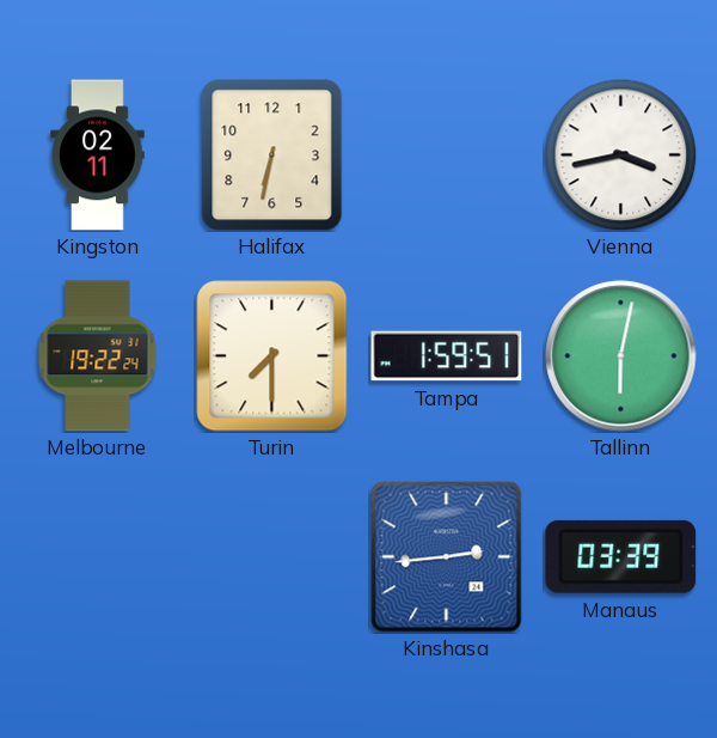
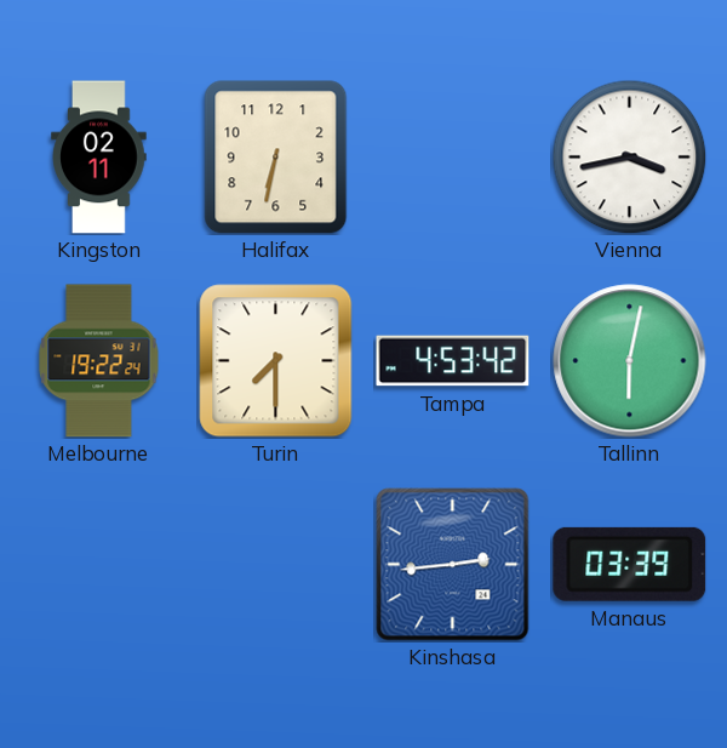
Tampa: 1:59 -> 4:53
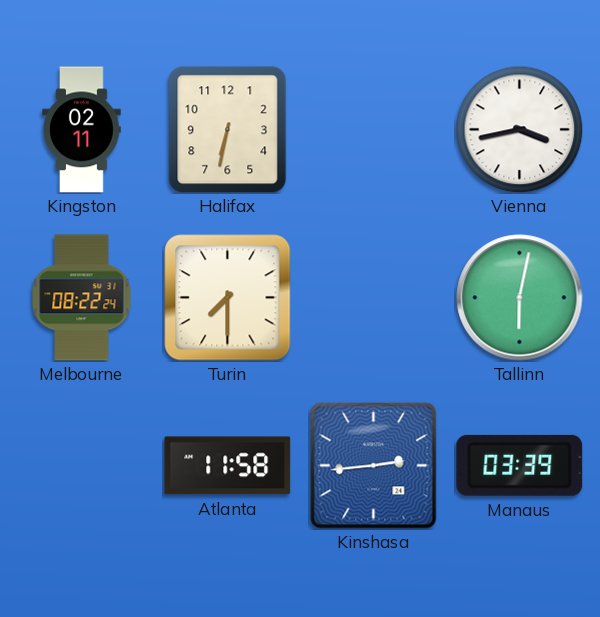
Melbourne: 19:22 -> 08:22
Tampa: 4:53 -> none
Atlanta: none -> 11:58
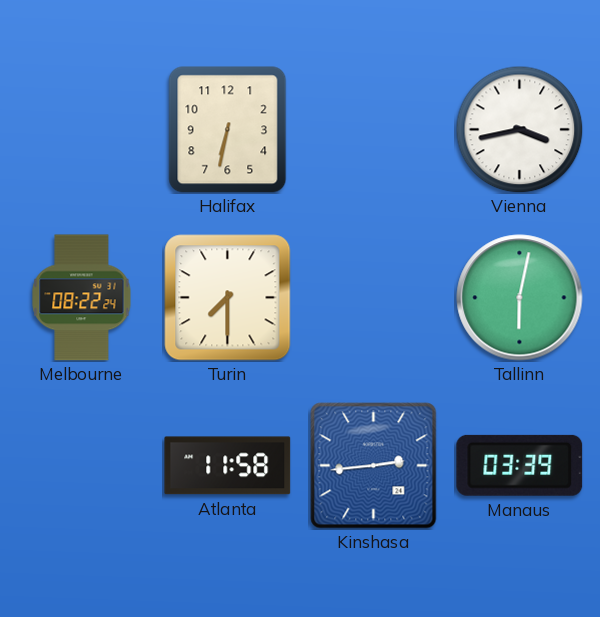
Kingston: 02:11 -> none
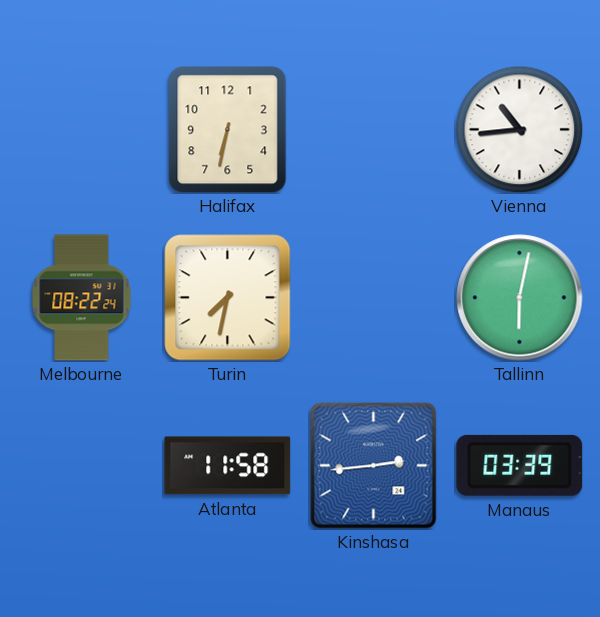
Vienna: 3:43 -> 10:44
Turin: 7:30 -> 7:32
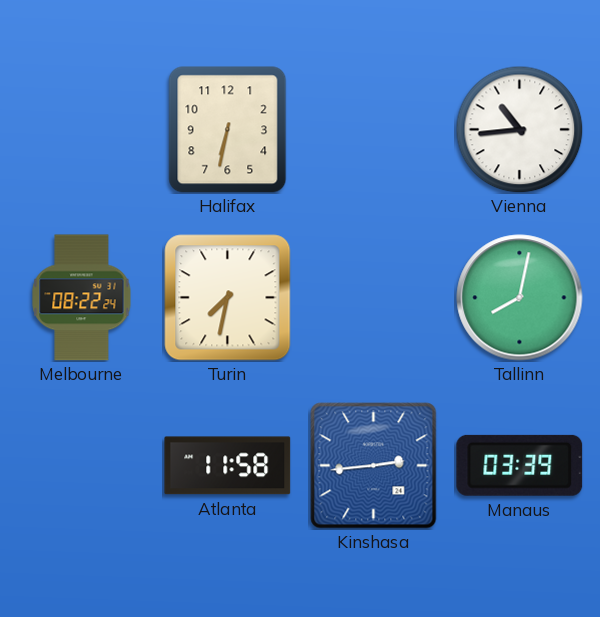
Tallinn: 6:02 -> 8:02
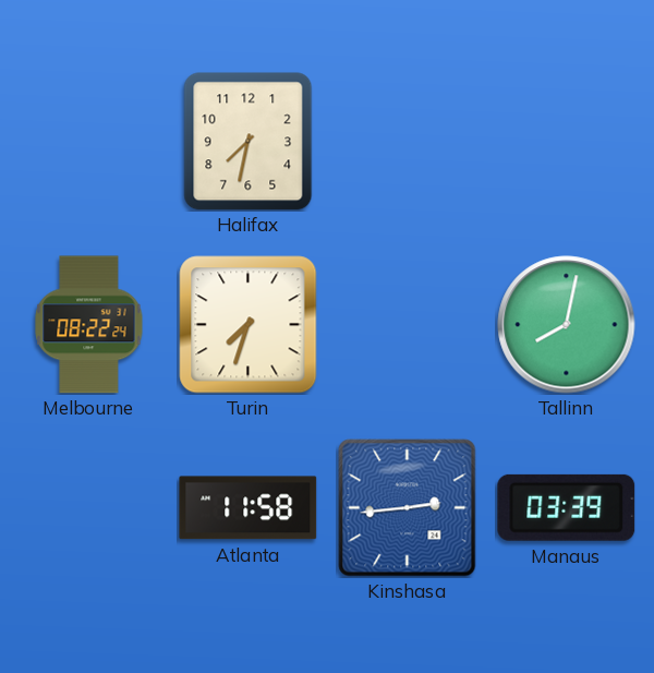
Halifax: 6:32 -> 7:32
Vienna: 10:44 -> none
Turin: 7:32 -> 7:33
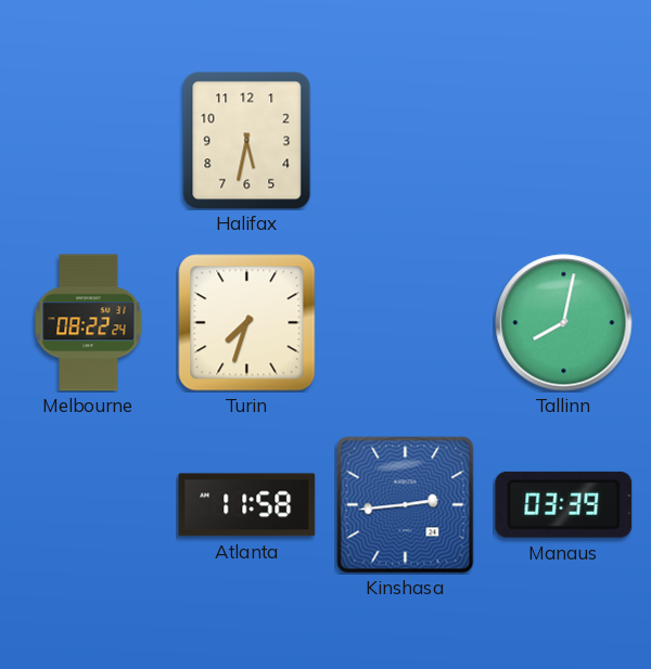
Halifax: 7:32 -> 5:32
